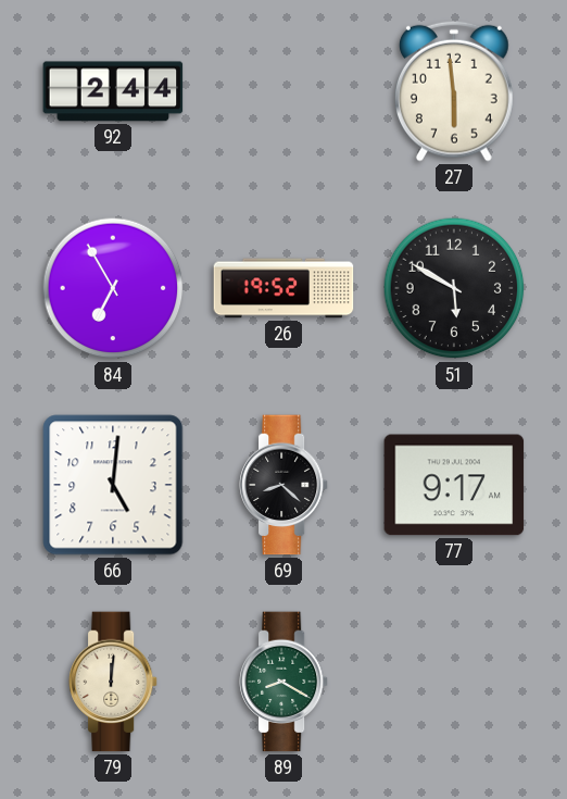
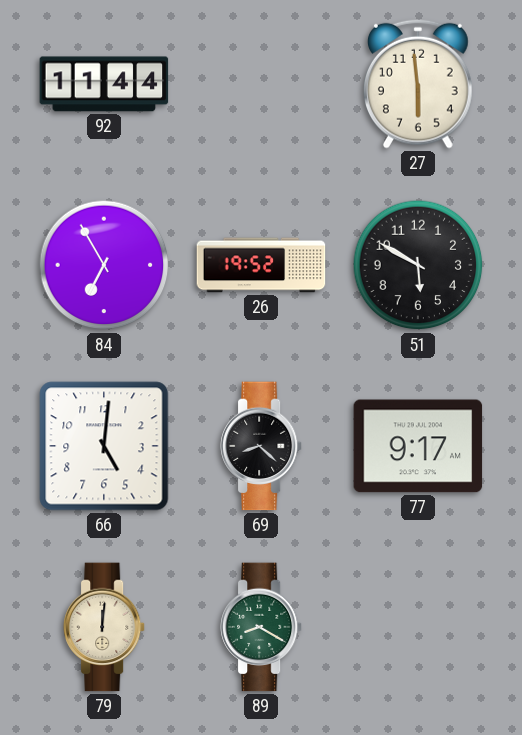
92: 2:44 -> 11:44
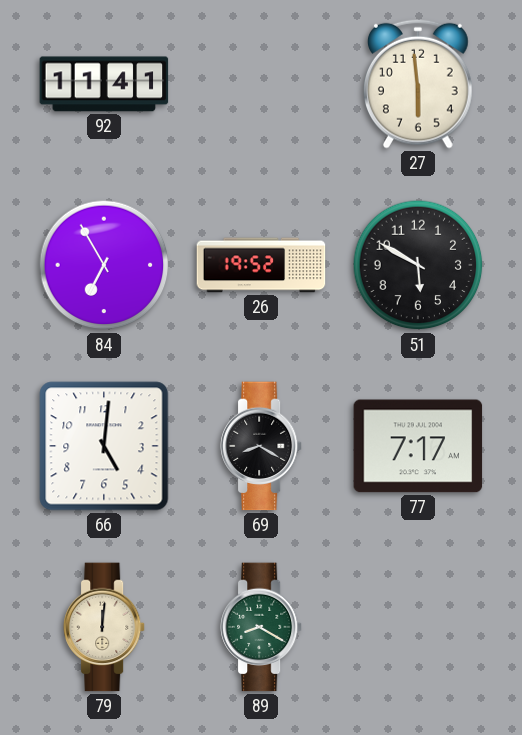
92: 11:44 -> 11:41
69: 8:22 -> 8:20
77: 9:17 -> 7:17
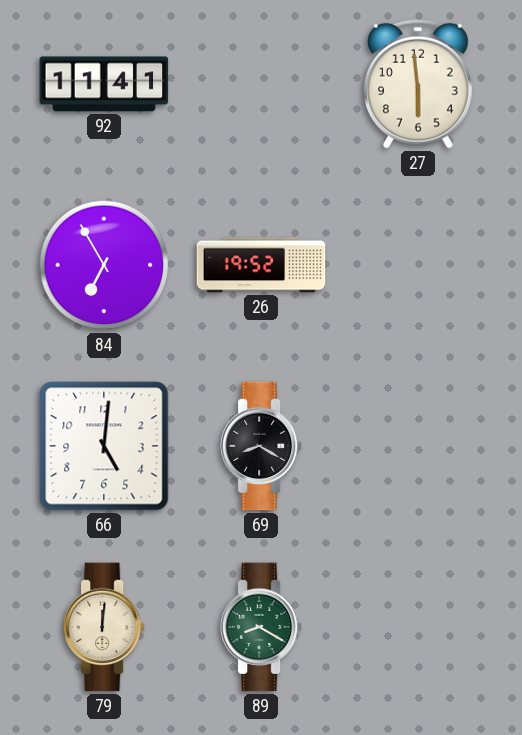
51: 5:50 -> none
77: 7:17 -> none
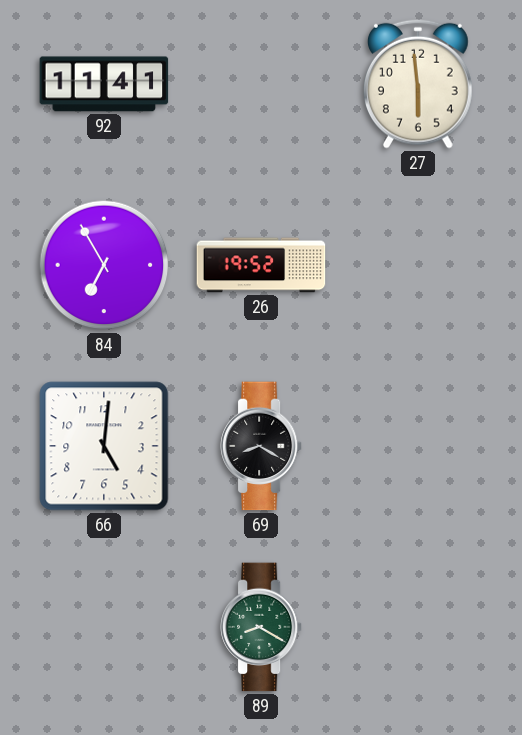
79: 12:01 -> none
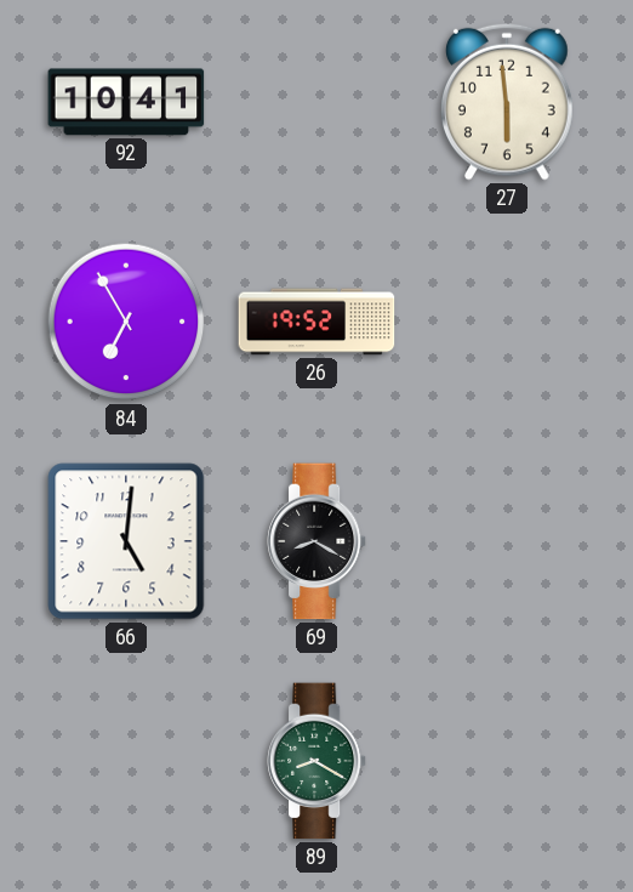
92: 11:41 -> 10:41
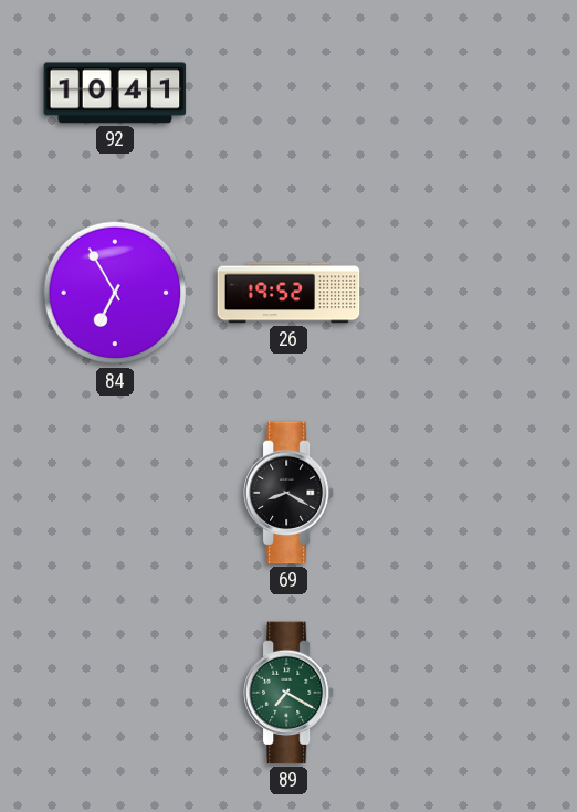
27: 5:59 -> none
66: 5:01 -> none
89: 8:20 -> 7:20
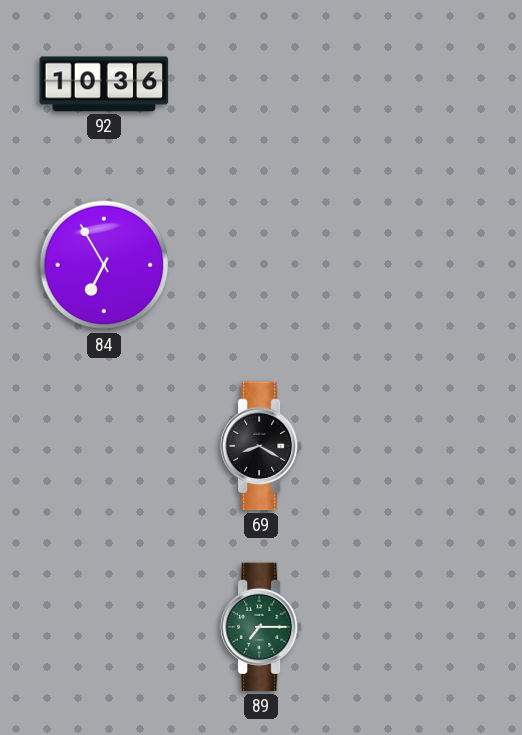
92: 10:41 -> 10:36
26: 19:52 -> none
89: 7:20 -> 7:15
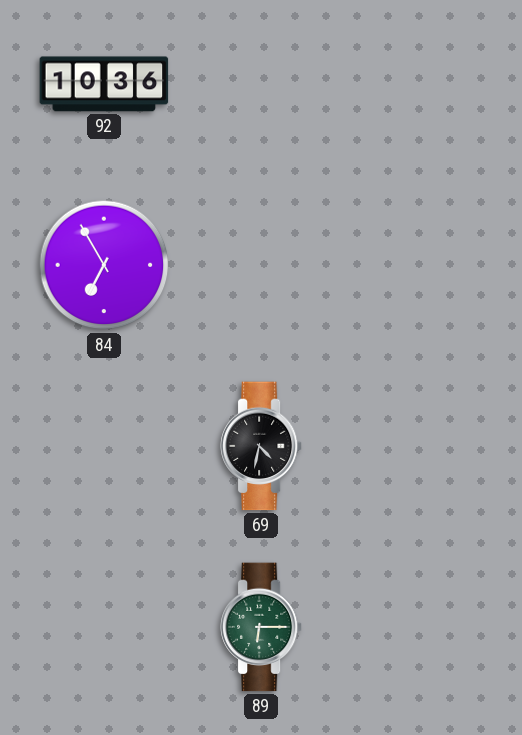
69: 8:20 -> 4:32
89: 7:15 -> 6:15
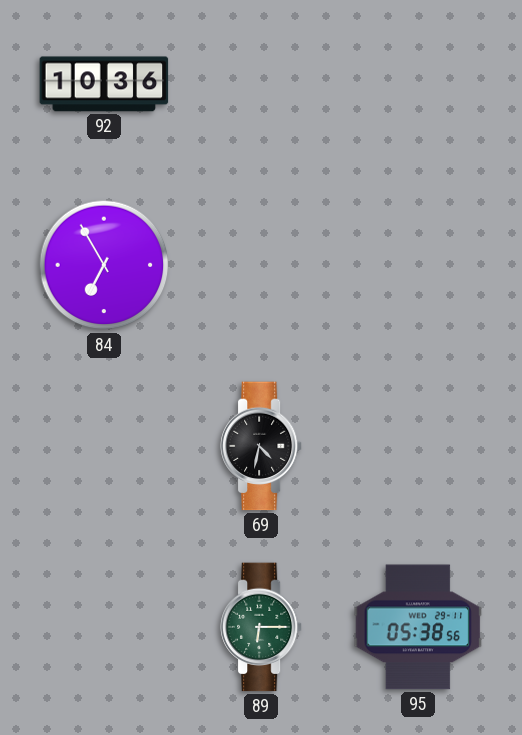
95: none -> 05:38
